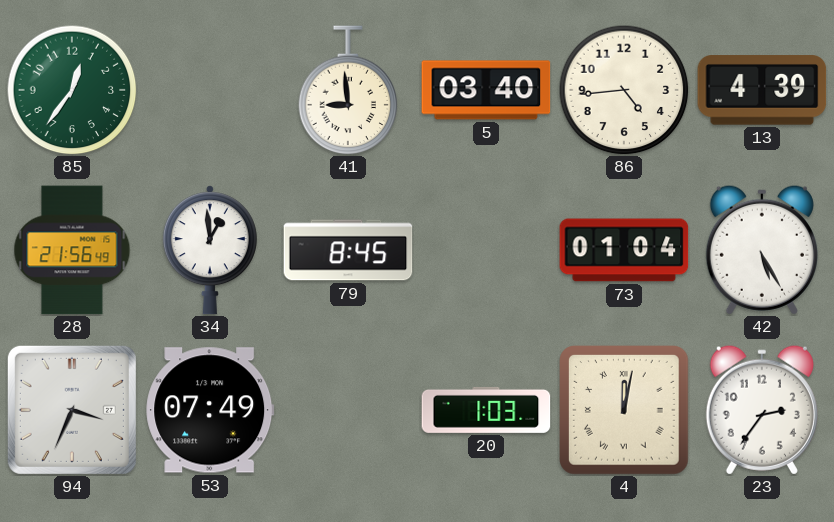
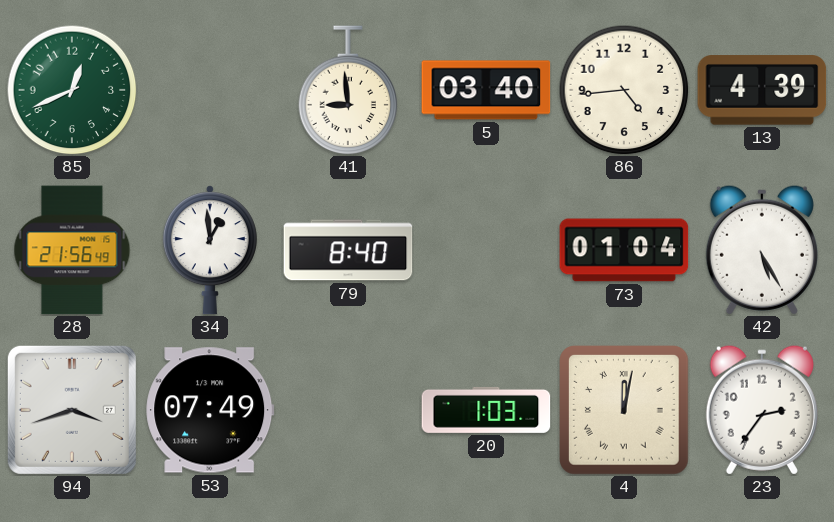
85: 12:36 -> 12:41
79: 8:45 -> 8:40
94: 3:34 -> 3:42
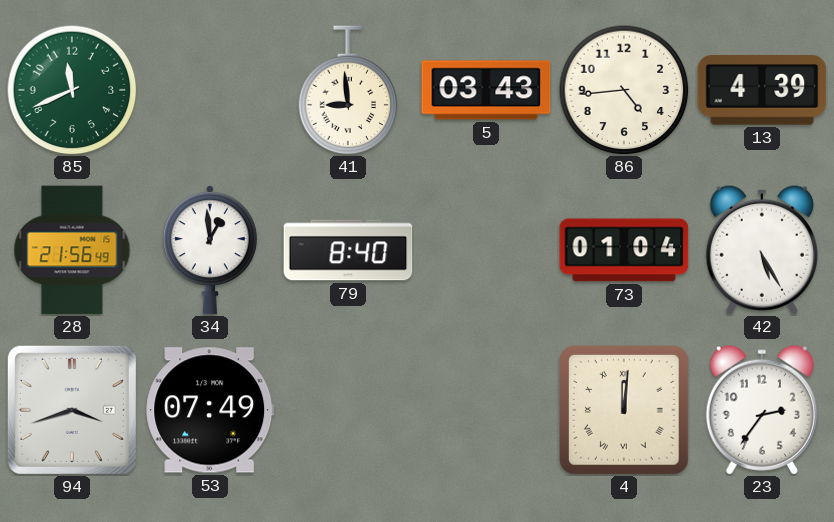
85: 12:41 -> 11:41
5: 03:40 -> 03:43
20: 1:03 -> none
4: 12:02 -> 12:01
